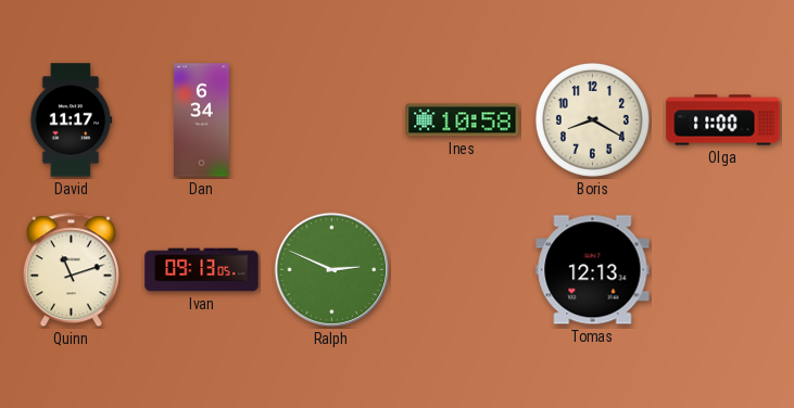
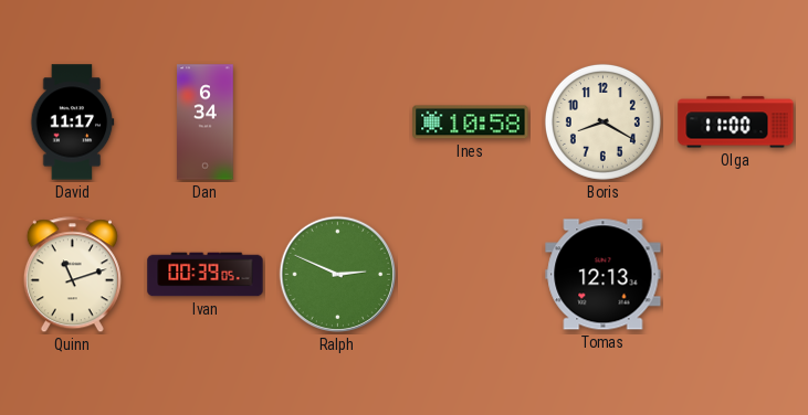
Ivan: 09:13 -> 00:39
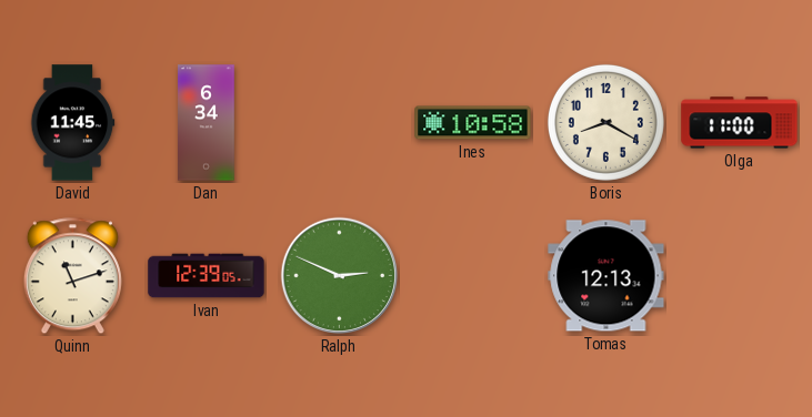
David: 11:17 -> 11:45
Ivan: 00:39 -> 12:39
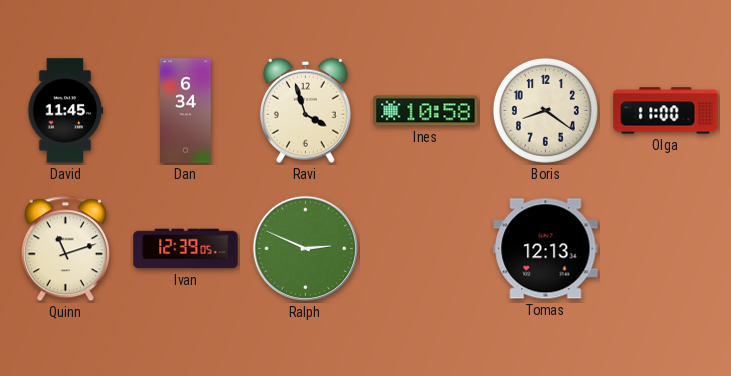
Ravi: none -> 3:57
Boris: 8:20 -> 8:21
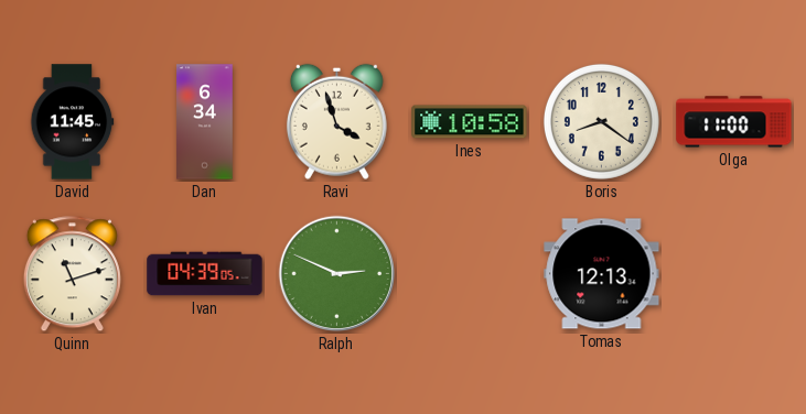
Ivan: 12:39 -> 04:39
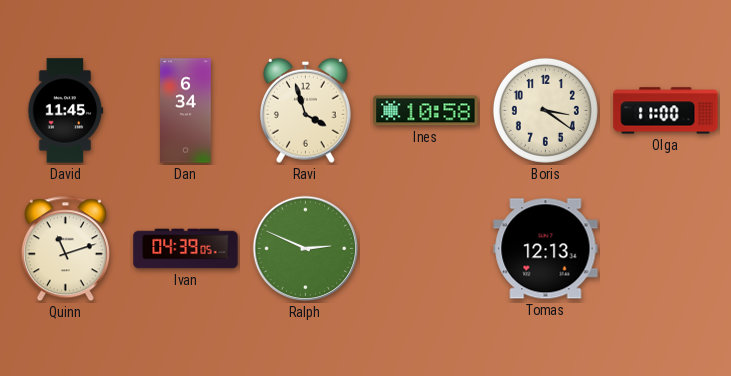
Boris: 8:21 -> 3:21
